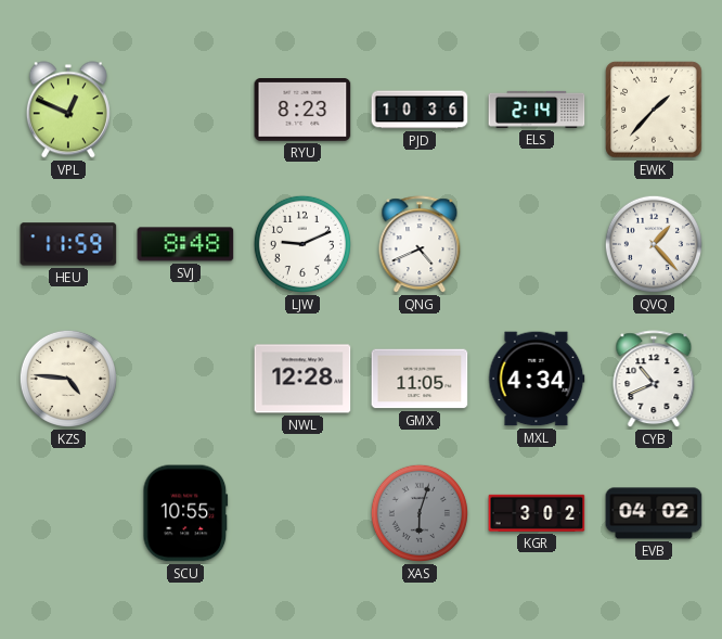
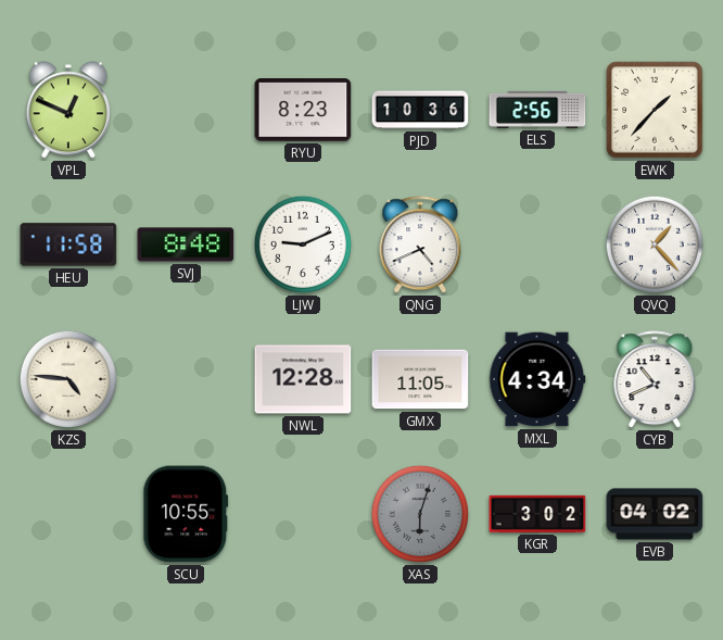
ELS: 2:14 -> 2:56
HEU: 11:59 -> 11:58
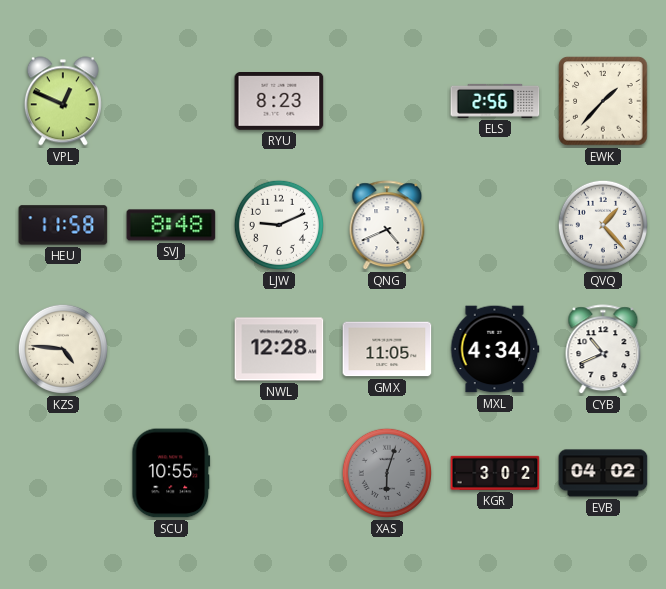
PJD: 10:36 -> none
